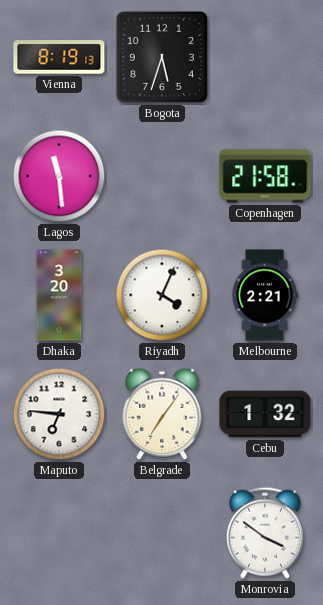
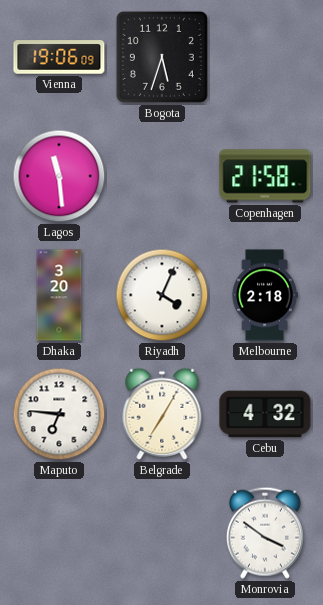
Vienna: 8:19 -> 19:06
Melbourne: 2:21 -> 2:18
Belgrade: 7:06 -> 7:05
Cebu: 1:32 -> 4:32
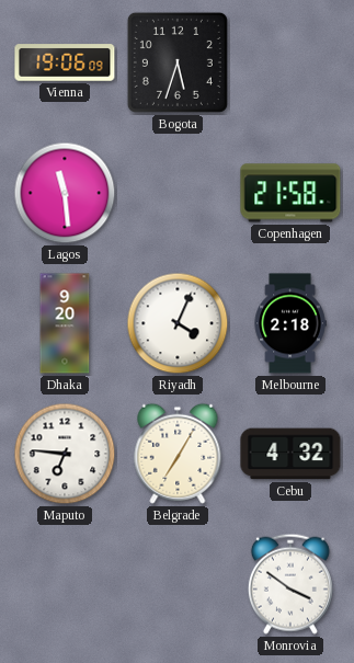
Dhaka: 3:20 -> 9:20
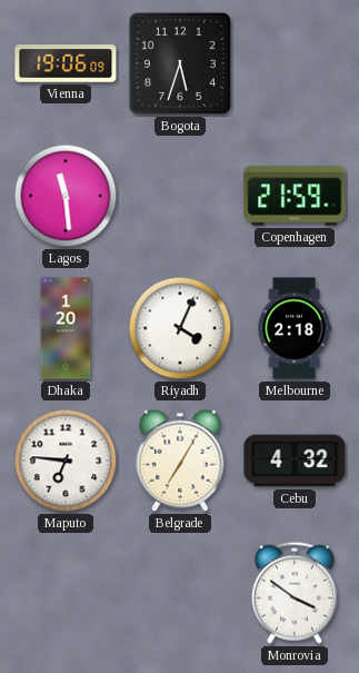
Copenhagen: 21:58 -> 21:59
Dhaka: 9:20 -> 1:20
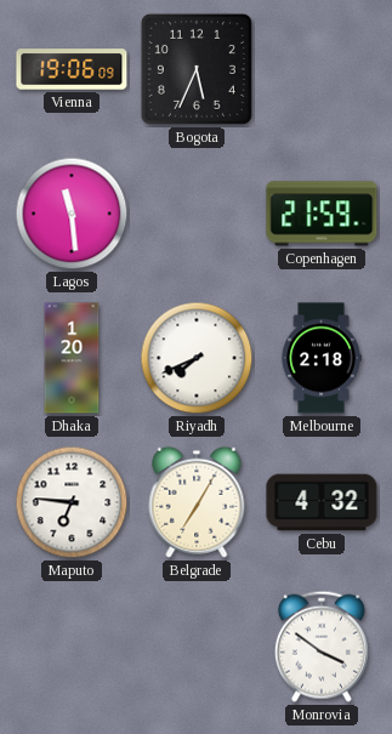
Bogota: 5:33 -> 5:34
Riyadh: 4:04 -> 7:41
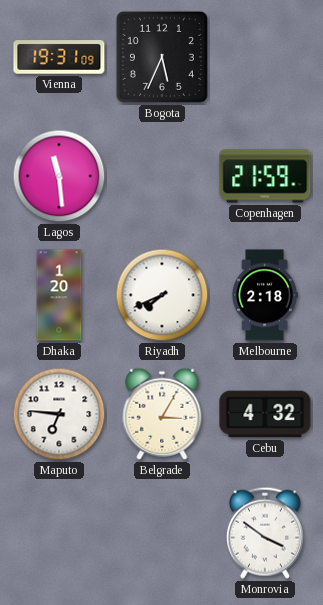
Vienna: 19:06 -> 19:31
Belgrade: 7:05 -> 3:05
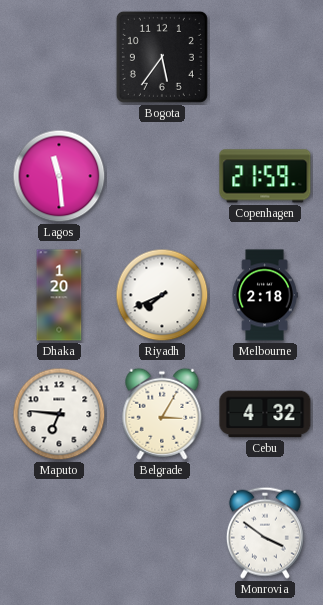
Vienna: 19:31 -> none
Bogota: 5:34 -> 5:36
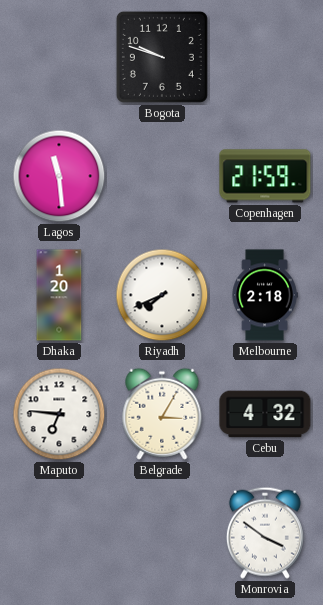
Bogota: 5:36 -> 9:48
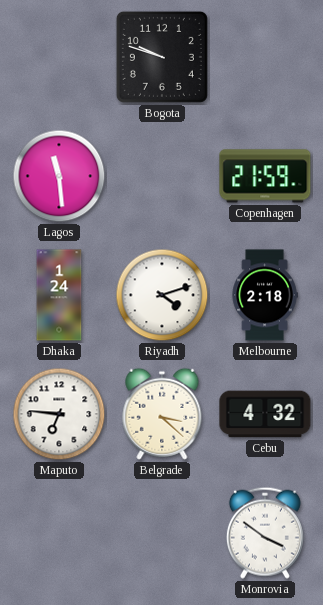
Dhaka: 1:20 -> 1:24
Riyadh: 7:41 -> 4:12
Belgrade: 3:05 -> 3:22
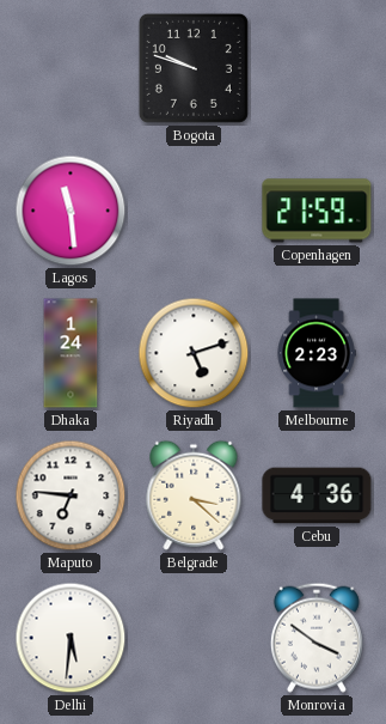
Riyadh: 4:12 -> 5:12
Melbourne: 2:18 -> 2:23
Cebu: 4:32 -> 4:36
Delhi: none -> 5:31
